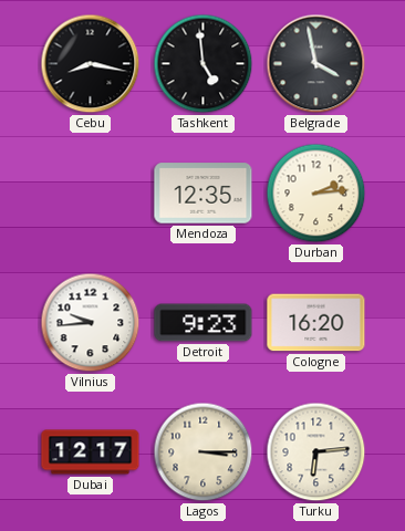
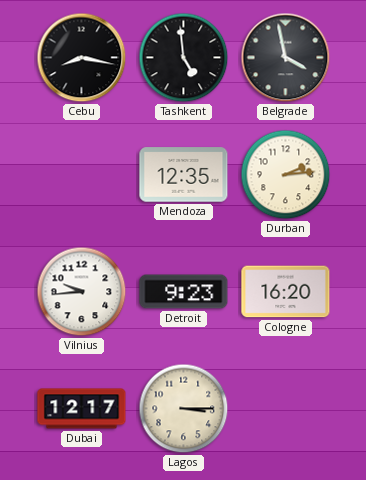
Turku: 6:14 -> none
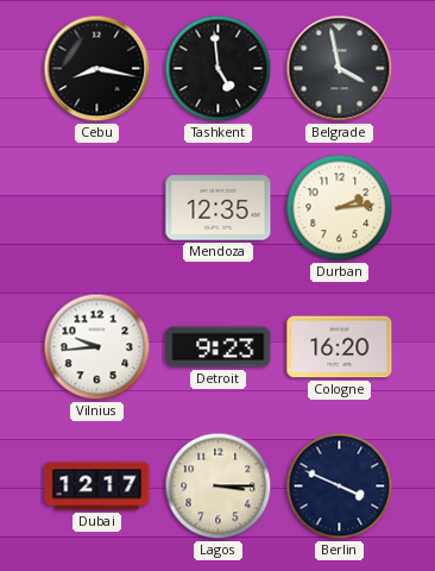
Berlin: none -> 3:49
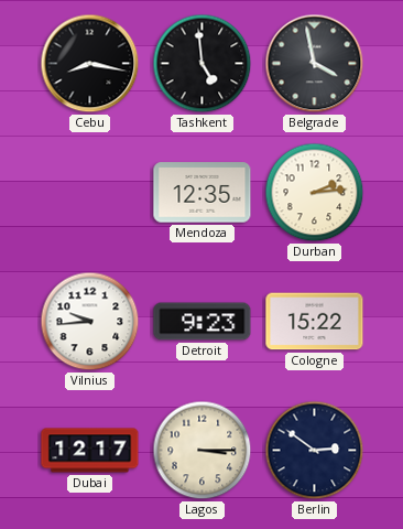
Cologne: 16:20 -> 15:22
Berlin: 3:49 -> 2:51
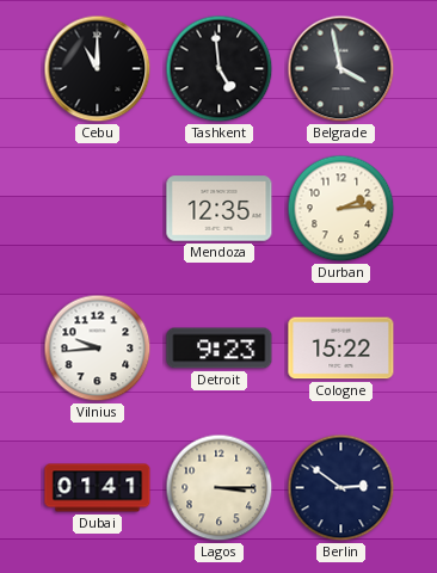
Cebu: 8:17 -> 11:00
Dubai: 12:17 -> 01:41
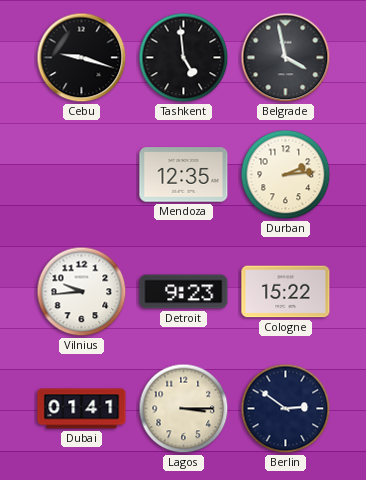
Cebu: 11:00 -> 9:18
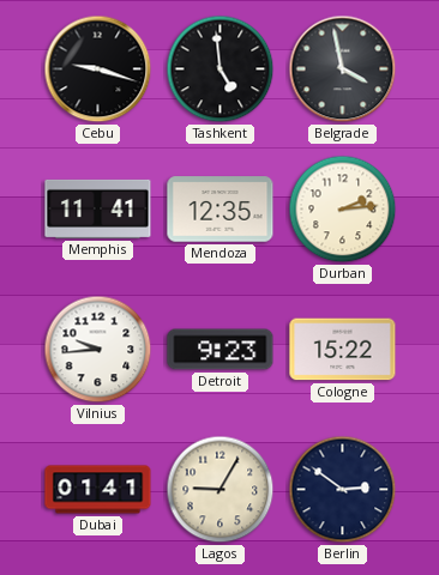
Memphis: none -> 11:41
Lagos: 3:15 -> 9:05
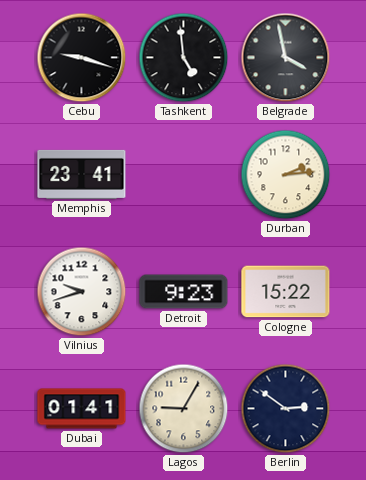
Memphis: 11:41 -> 23:41
Mendoza: 12:35 -> none
Vilnius: 9:44 -> 9:42
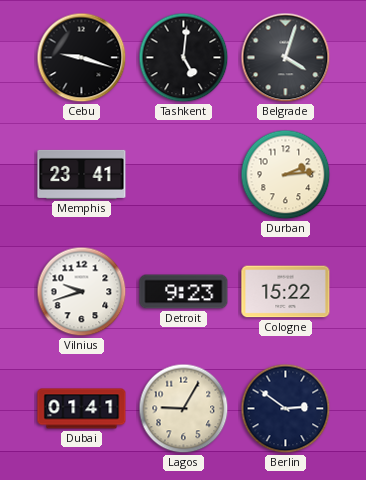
Tashkent: 4:59 -> 5:01
Belgrade: 3:58 -> 4:03
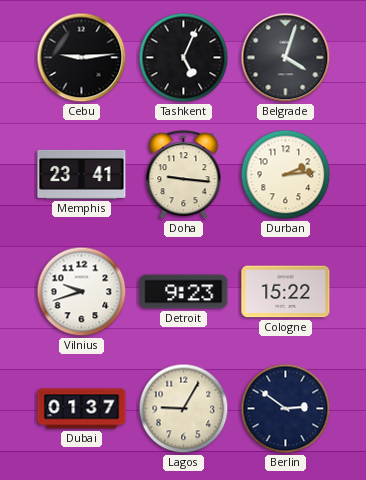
Cebu: 9:18 -> 9:14
Tashkent: 5:01 -> 5:04
Doha: none -> 9:16
Dubai: 01:41 -> 01:37
